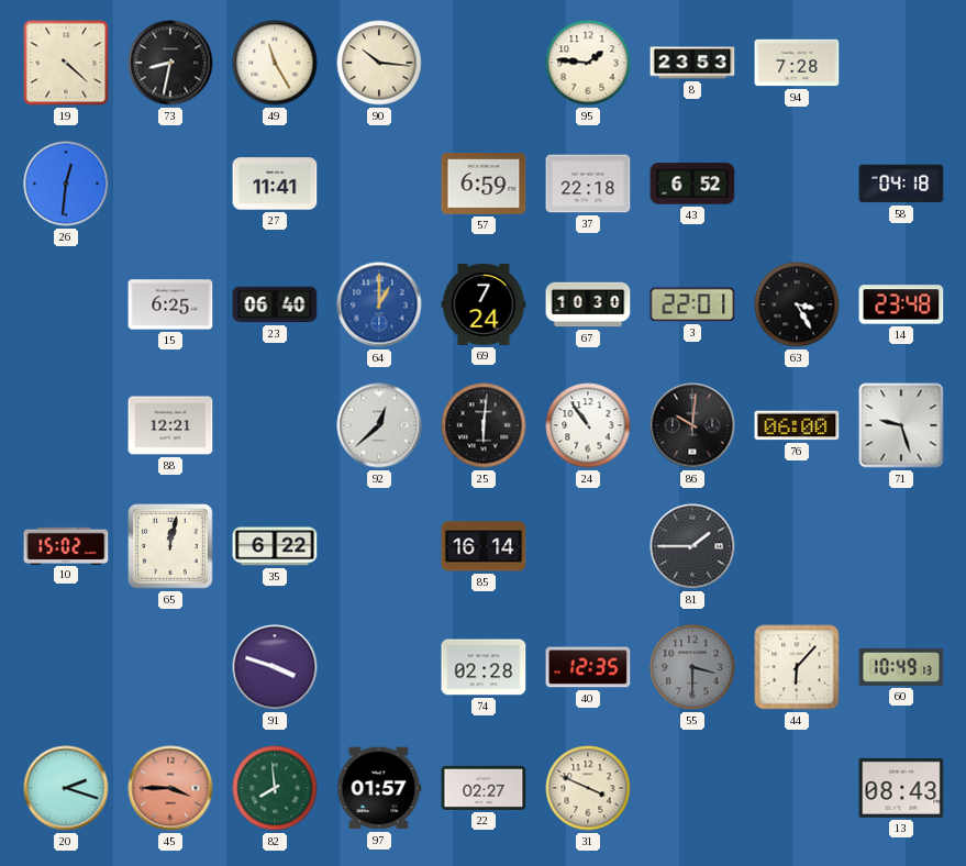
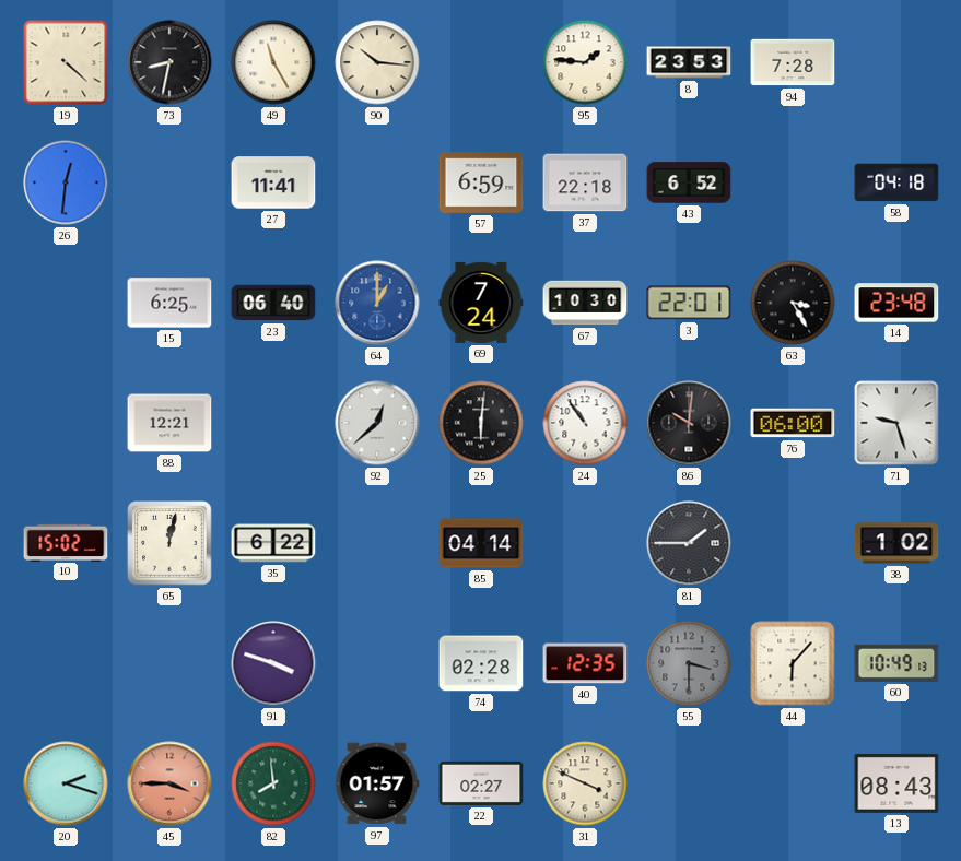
85: 16:14 -> 04:14
38: none -> 1:02
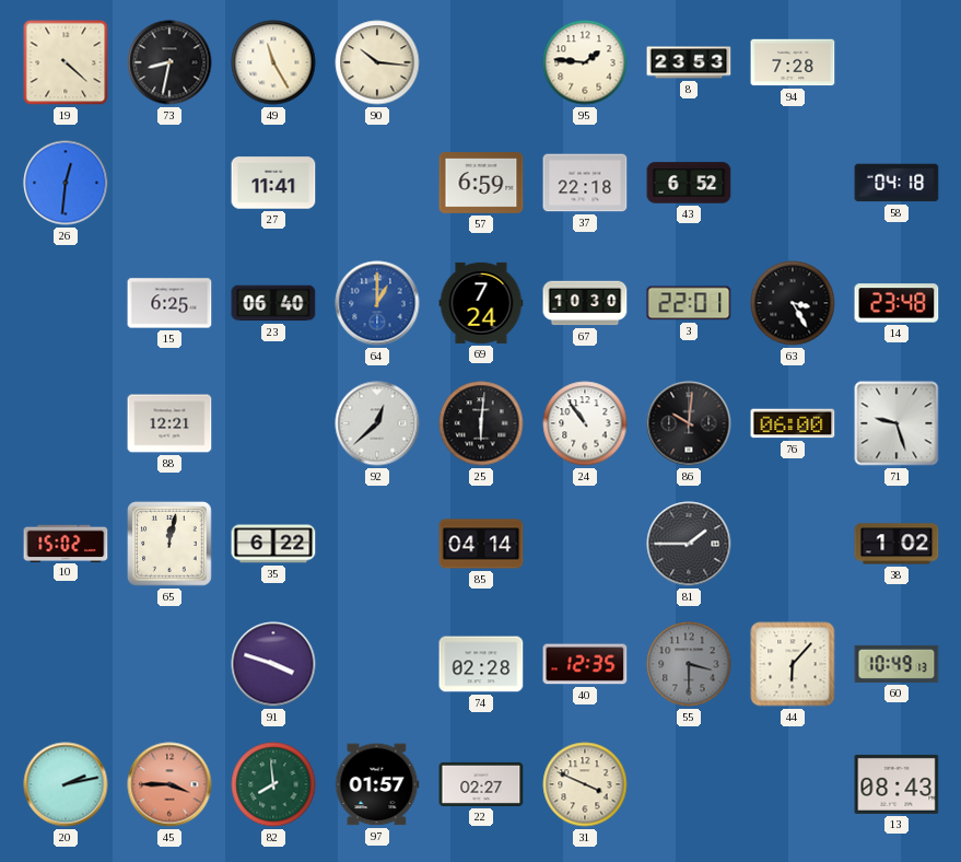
20: 2:18 -> 2:13
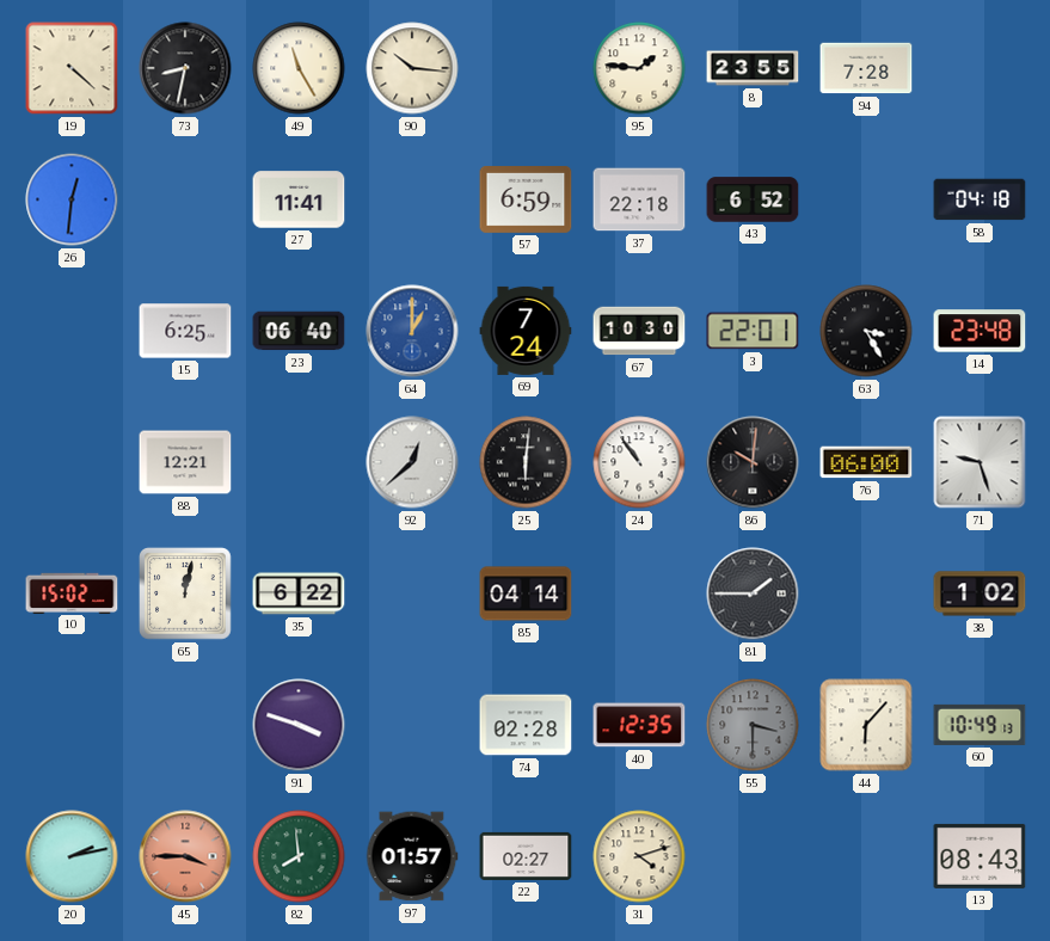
8: 23:53 -> 23:55
31: 3:49 -> 4:12
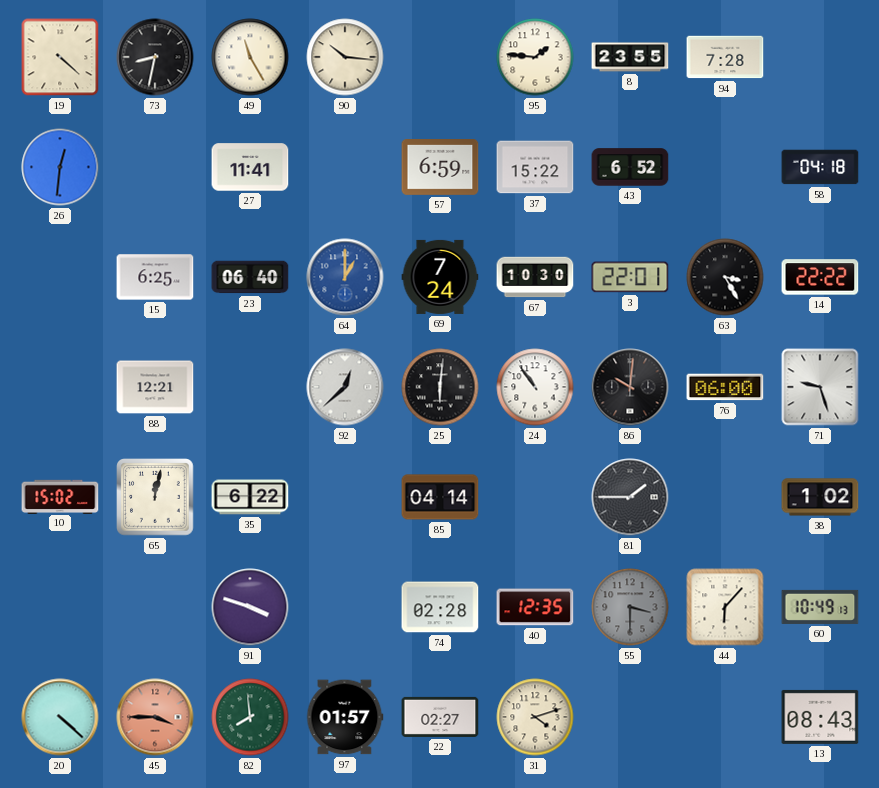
37: 22:18 -> 15:22
14: 23:48 -> 22:22
20: 2:13 -> 4:22
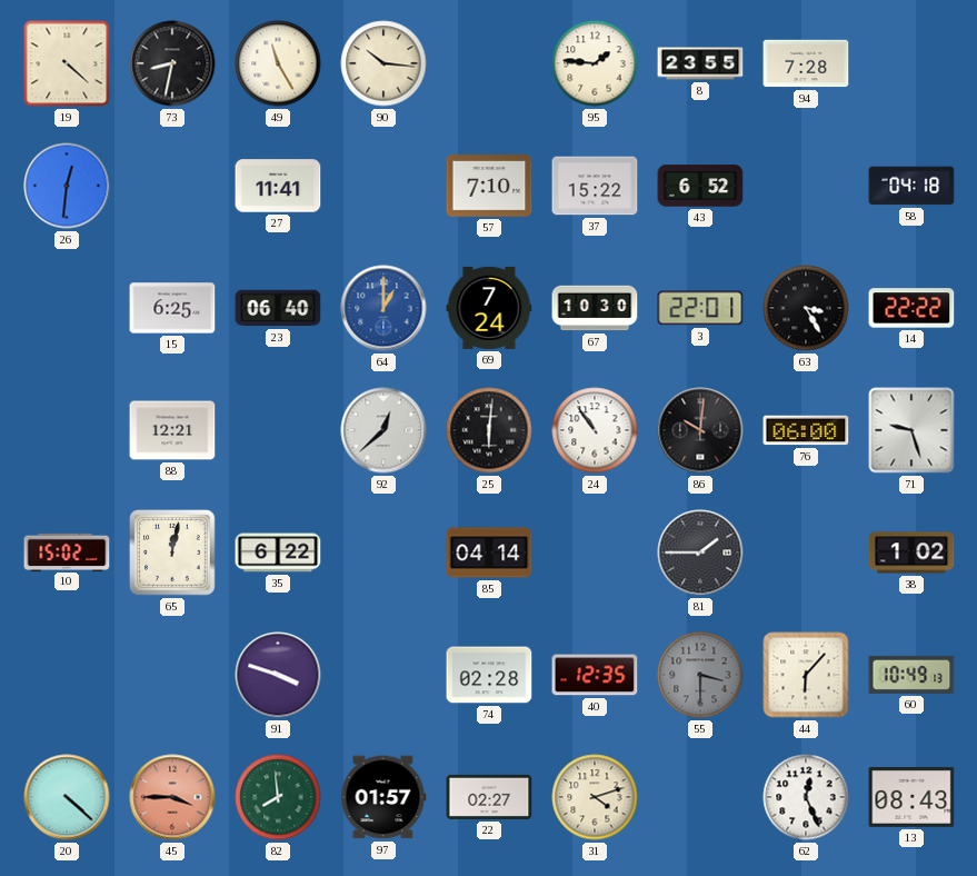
57: 6:59 -> 7:10
62: none -> 12:26
